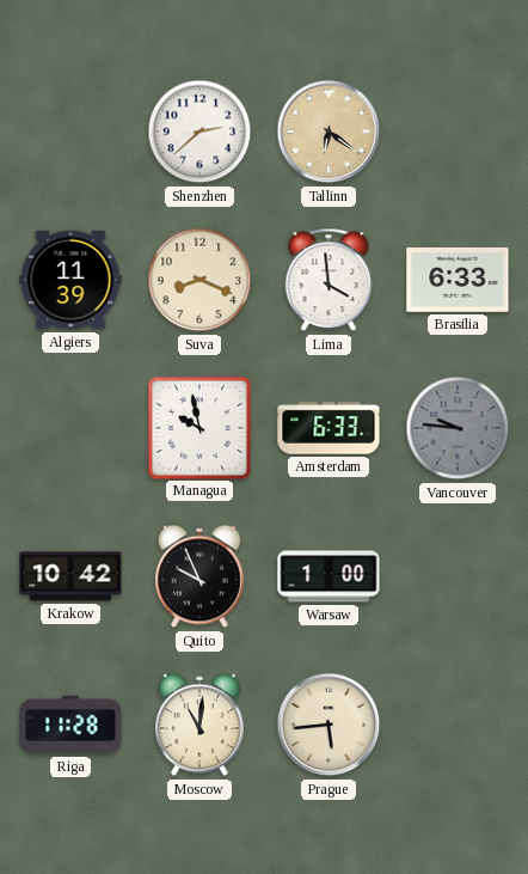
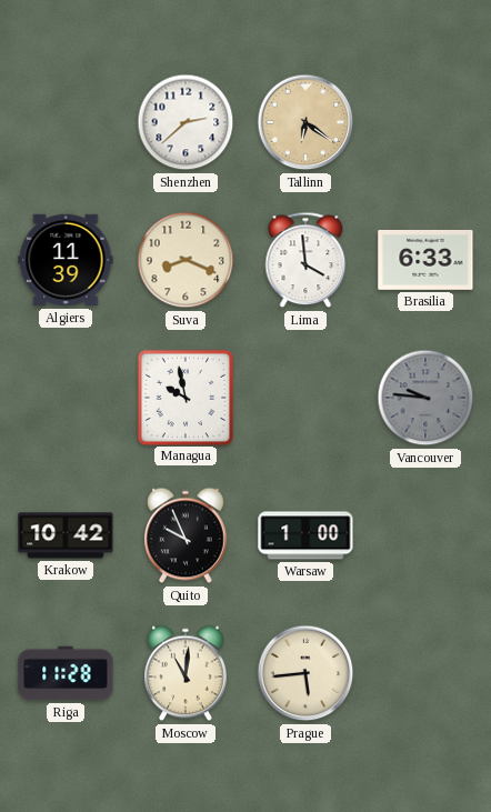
Amsterdam: 6:33 -> none
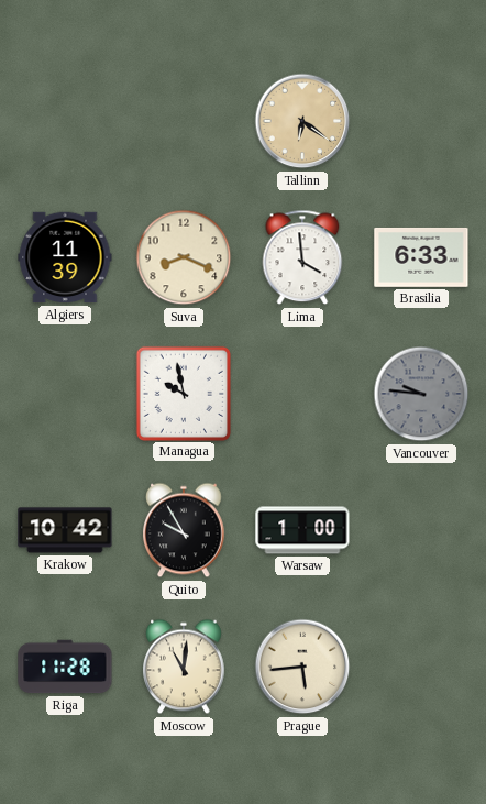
Shenzhen: 2:38 -> none
Quito: 9:56 -> 9:55
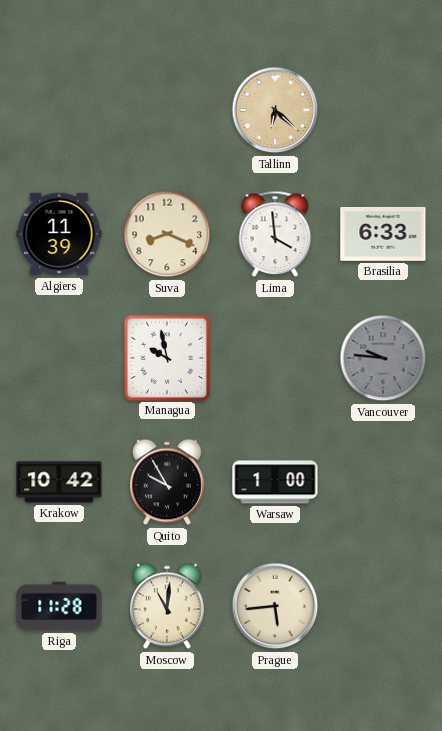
Tallinn: 6:21 -> 6:22
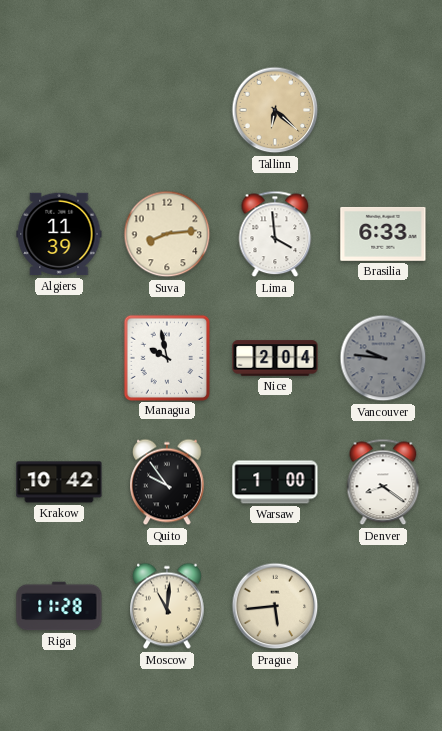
Suva: 8:19 -> 8:14
Nice: none -> 2:04
Quito: 9:55 -> 9:54
Denver: none -> 8:21
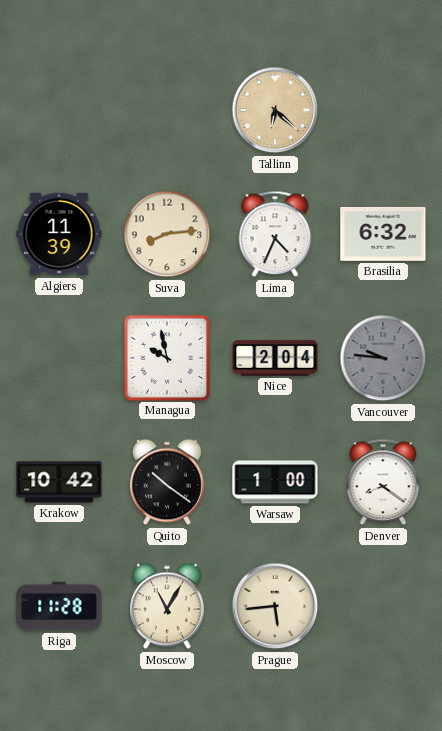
Lima: 3:59 -> 4:34
Brasilia: 6:33 -> 6:32
Quito: 9:54 -> 10:21
Moscow: 11:01 -> 11:05
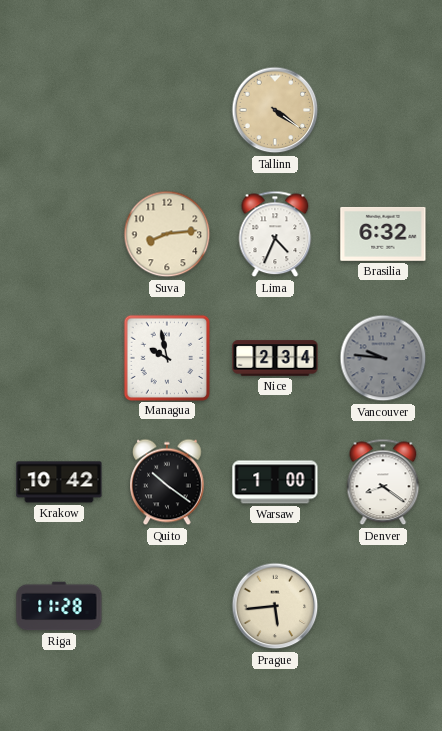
Tallinn: 6:22 -> 4:21
Algiers: 11:39 -> none
Nice: 2:04 -> 2:34
Moscow: 11:05 -> none
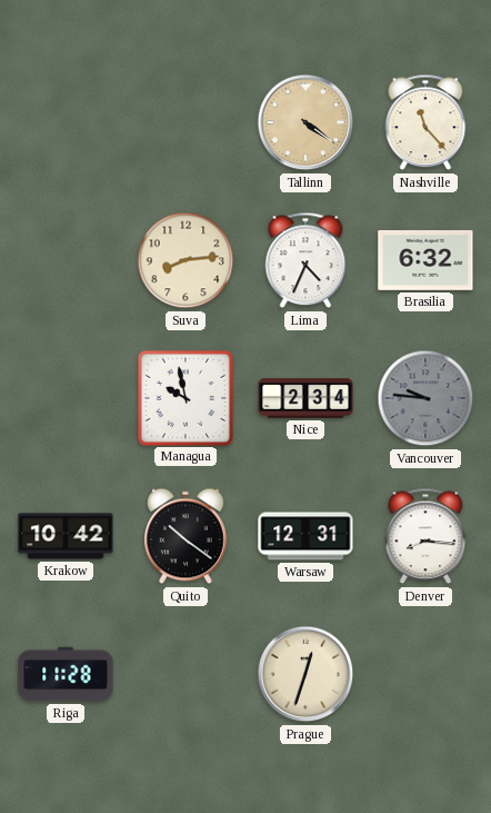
Nashville: none -> 11:23
Warsaw: 1:00 -> 12:31
Denver: 8:21 -> 8:16
Prague: 5:44 -> 12:33
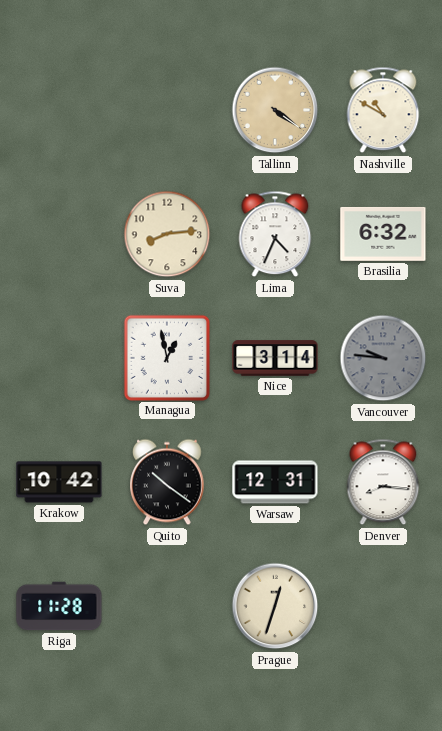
Nashville: 11:23 -> 10:50
Managua: 9:58 -> 12:58
Nice: 2:34 -> 3:14
